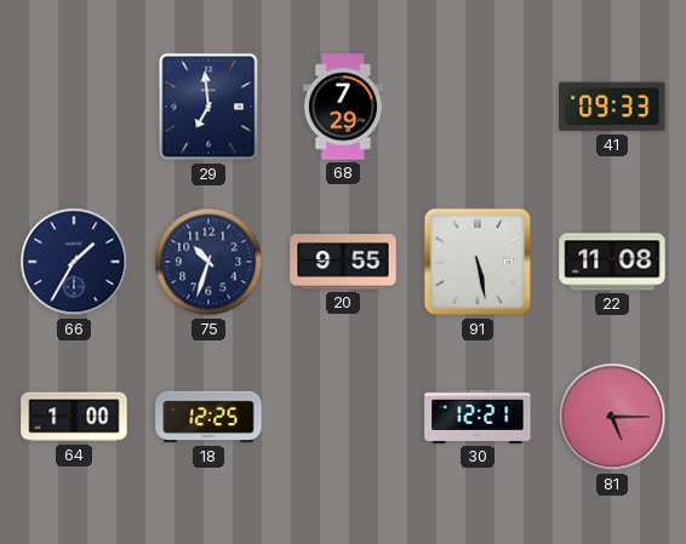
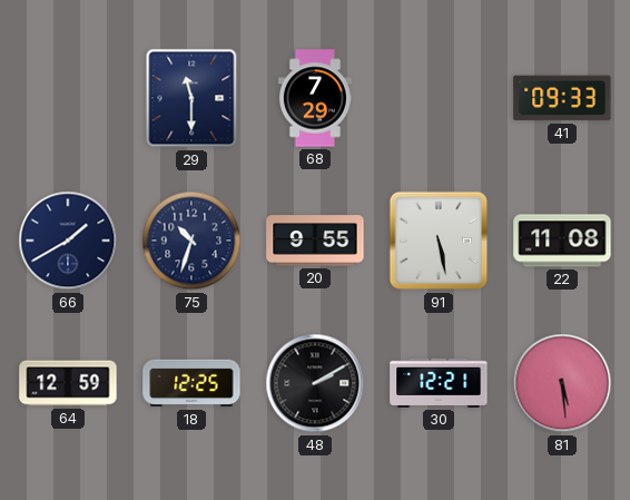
29: 6:59 -> 11:30
66: 1:35 -> 1:40
64: 1:00 -> 12:59
48: none -> 2:10
81: 5:15 -> 5:29
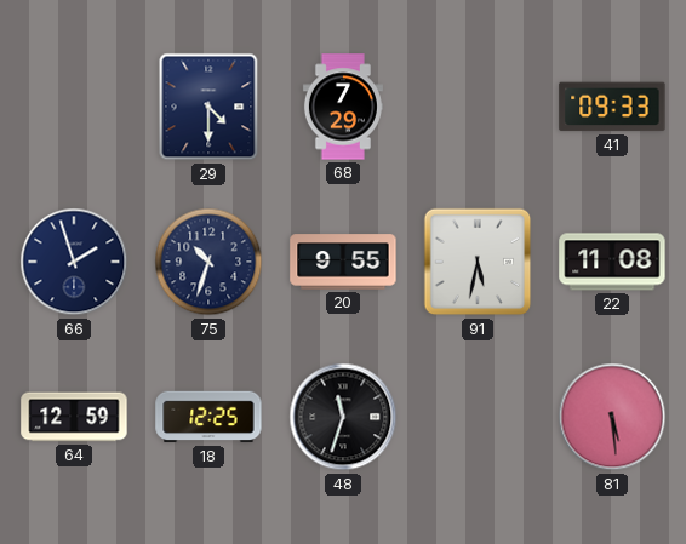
29: 11:30 -> 4:30
66: 1:40 -> 1:57
91: 5:28 -> 5:32
48: 2:10 -> 11:33
30: 12:21 -> none
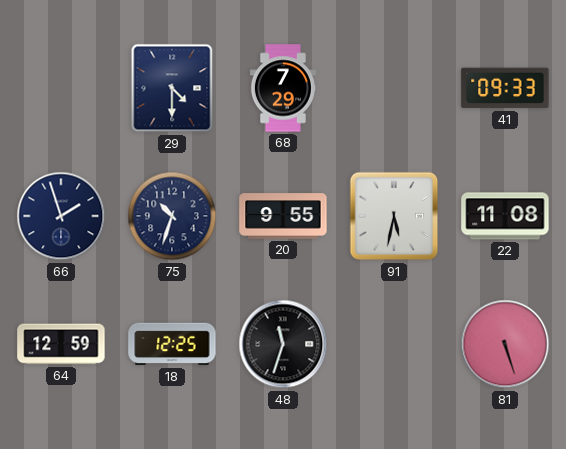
81: 5:29 -> 5:27
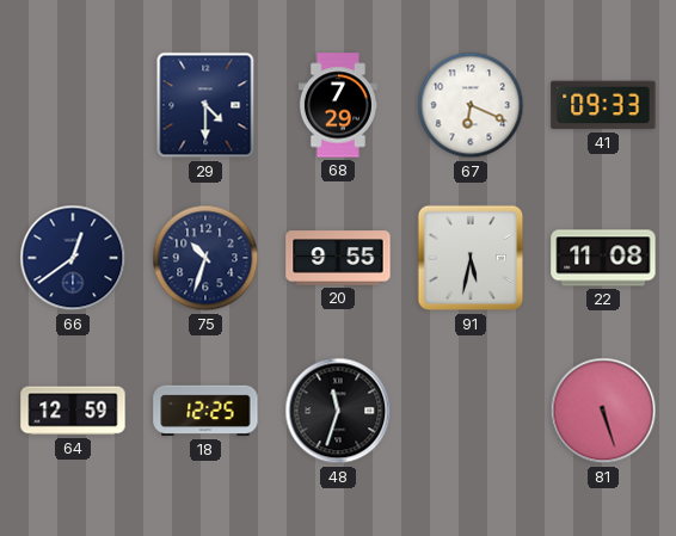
67: none -> 6:19
66: 1:57 -> 12:39
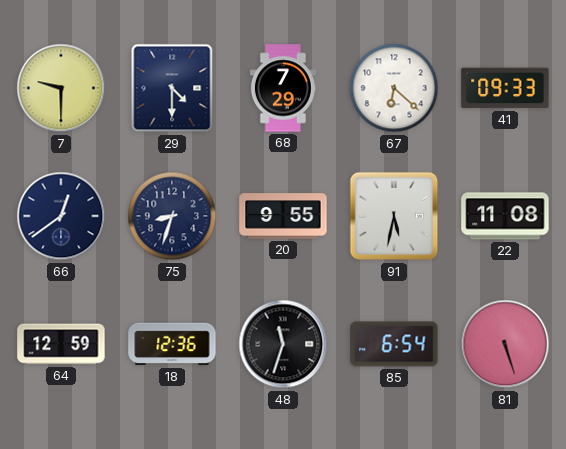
7: none -> 9:30
67: 6:19 -> 6:22
75: 10:33 -> 8:33
18: 12:25 -> 12:36
85: none -> 6:54
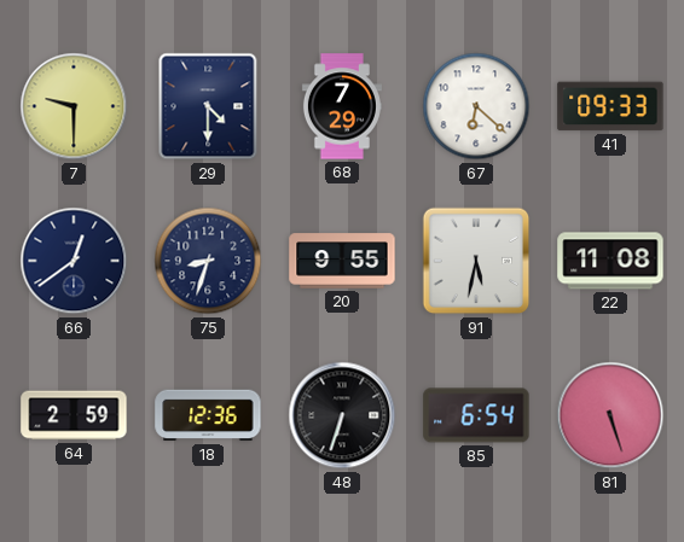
64: 12:59 -> 2:59
48: 11:33 -> 6:33
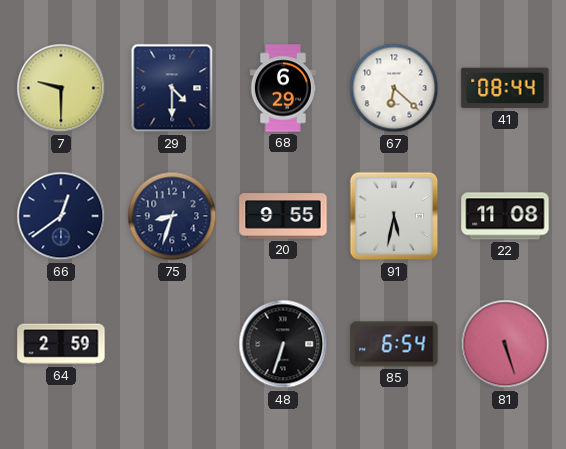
68: 7:29 -> 6:29
41: 09:33 -> 08:44
18: 12:36 -> none
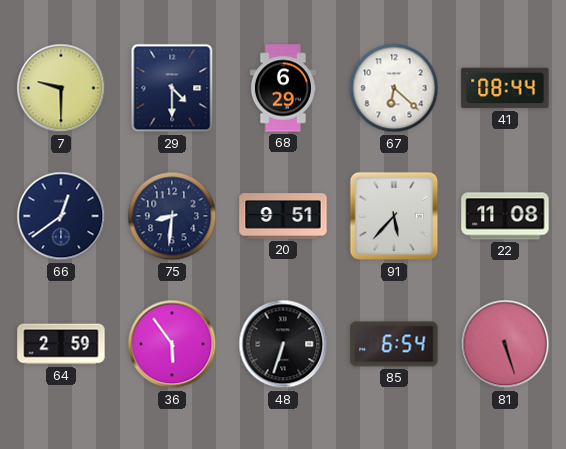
75: 8:33 -> 8:31
20: 9:55 -> 9:51
91: 5:32 -> 5:37
36: none -> 5:54
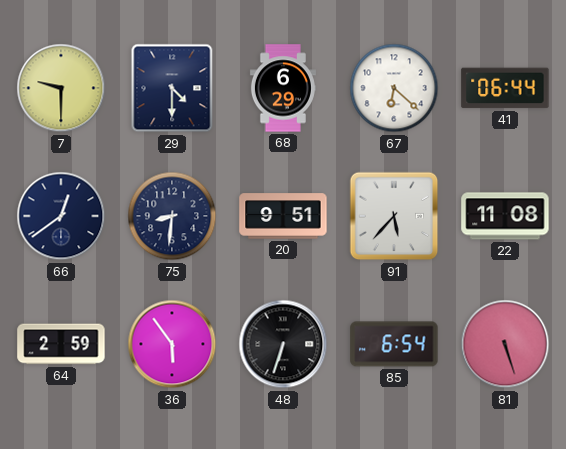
41: 08:44 -> 06:44
